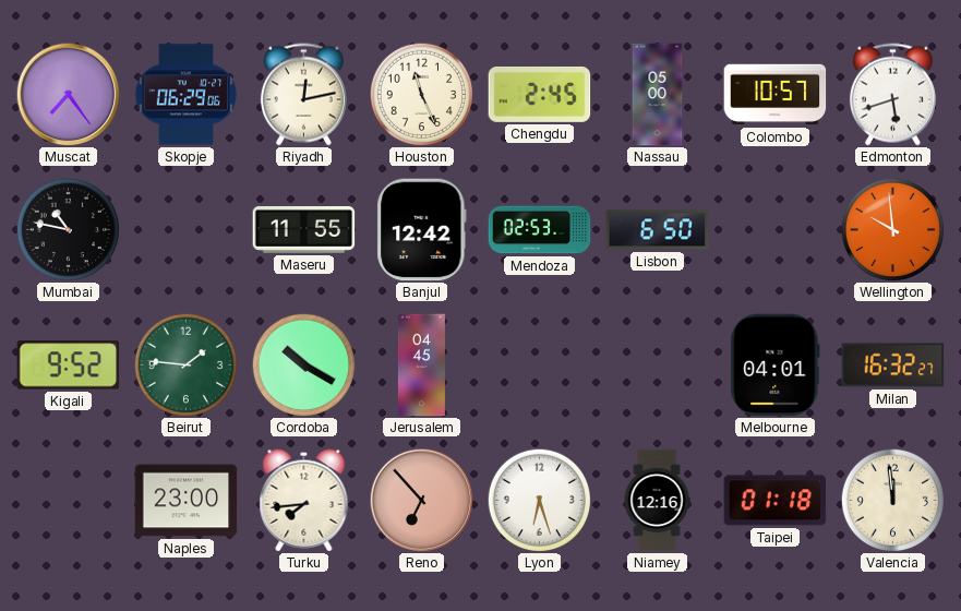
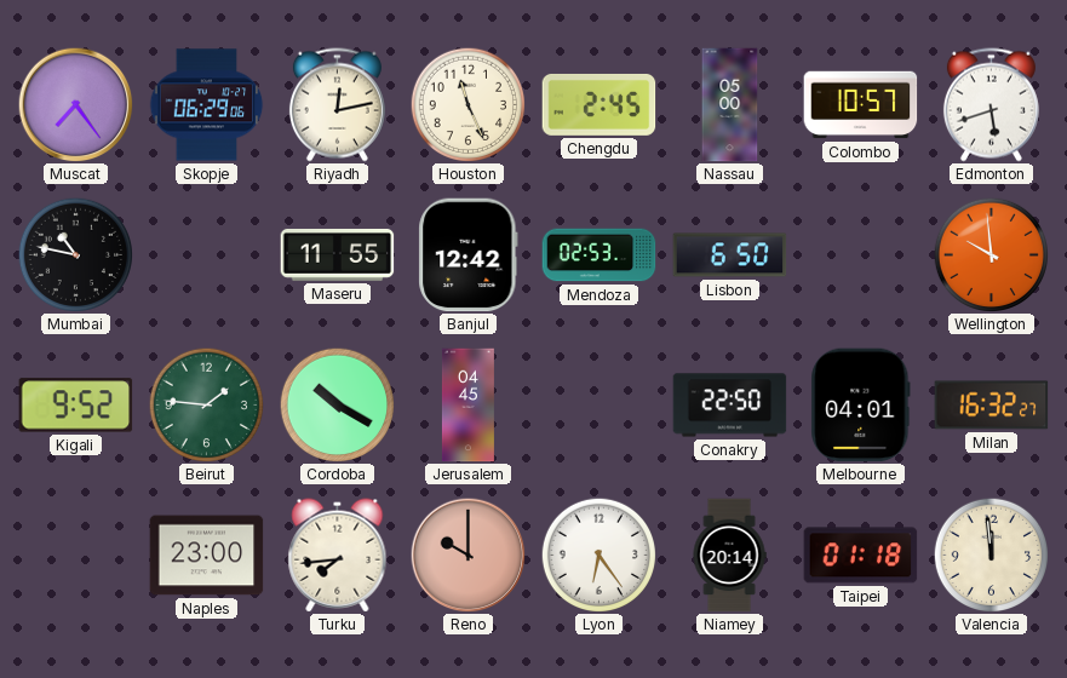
Conakry: none -> 22:50
Reno: 6:53 -> 10:00
Lyon: 6:27 -> 6:24
Niamey: 12:16 -> 20:14
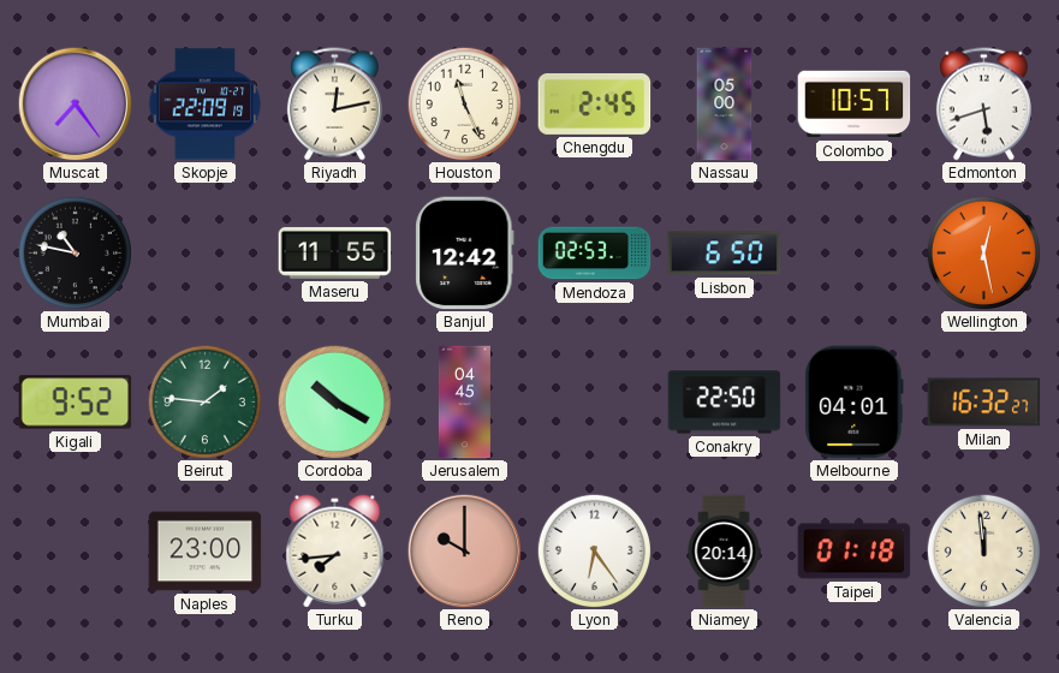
Skopje: 06:29 -> 22:09
Wellington: 9:59 -> 12:28
